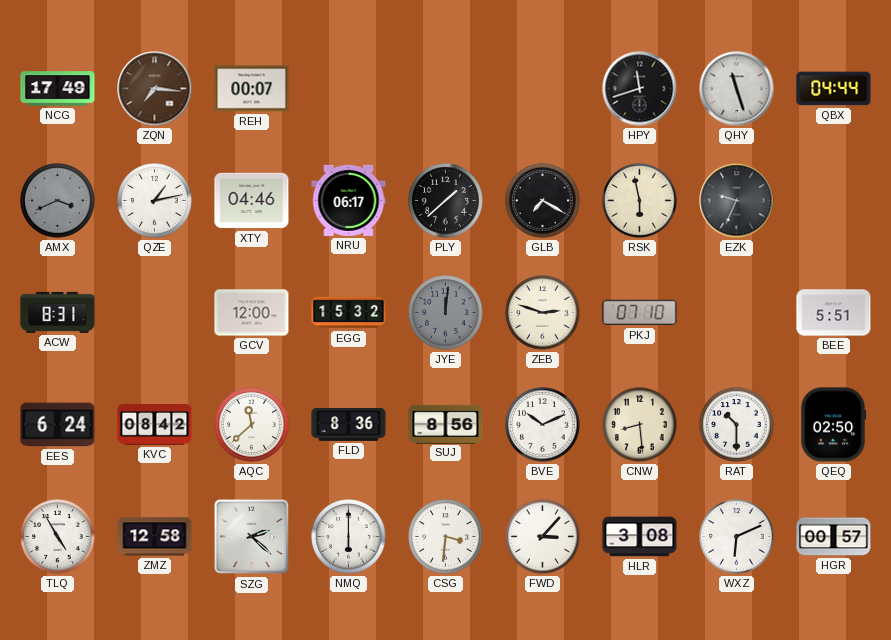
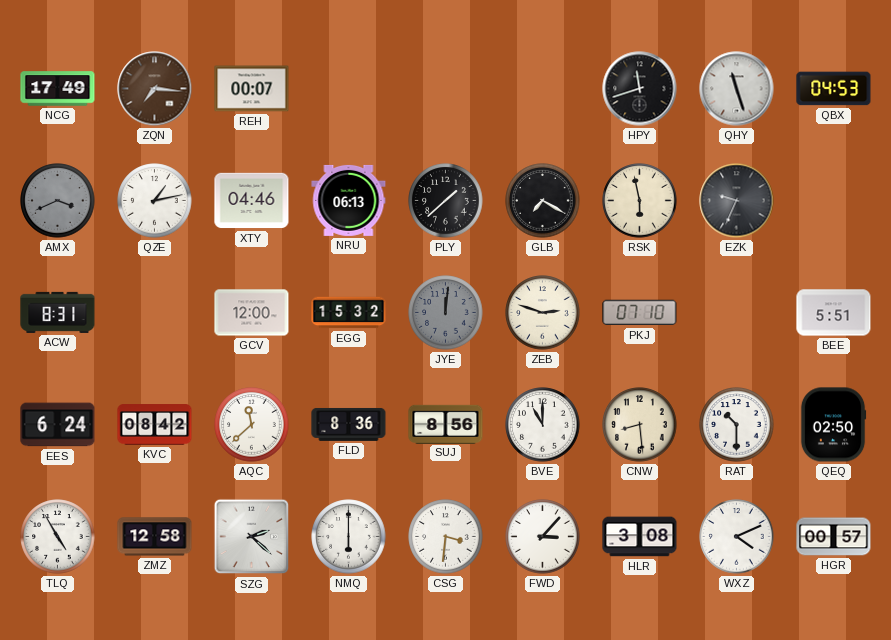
QBX: 04:44 -> 04:53
NRU: 06:17 -> 06:13
BVE: 10:11 -> 11:00
WXZ: 6:11 -> 4:11
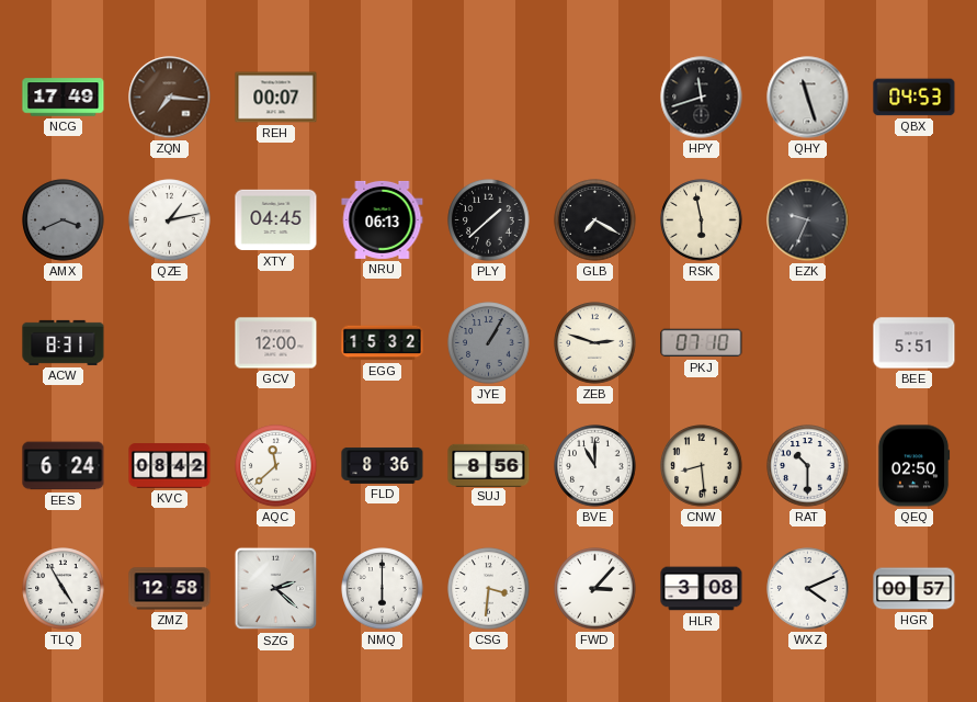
XTY: 04:46 -> 04:45
JYE: 12:01 -> 1:05
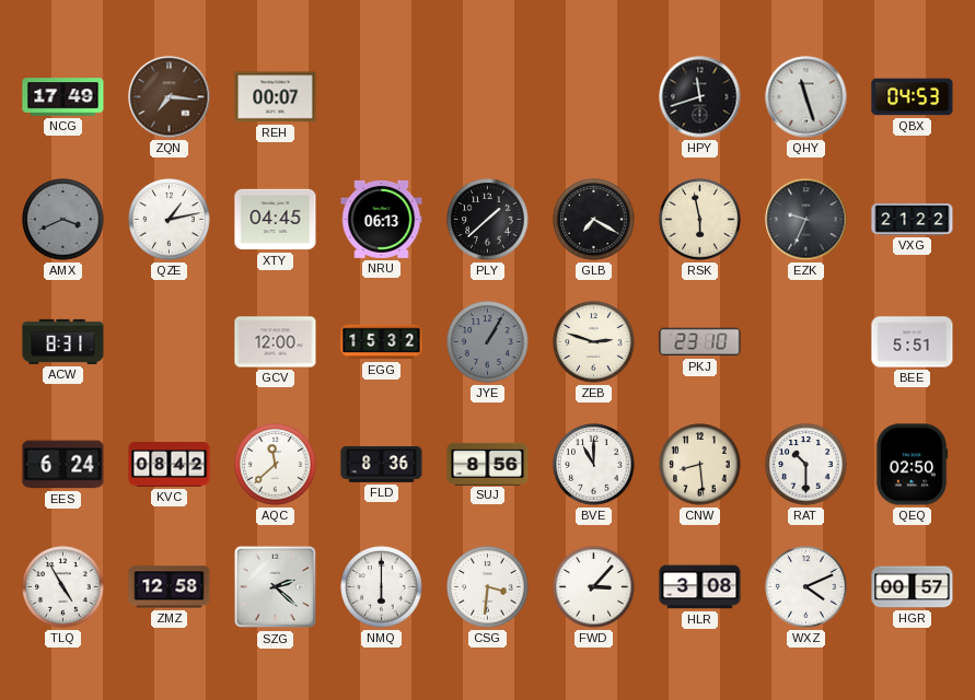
VXG: none -> 21:22
PKJ: 07:10 -> 23:10
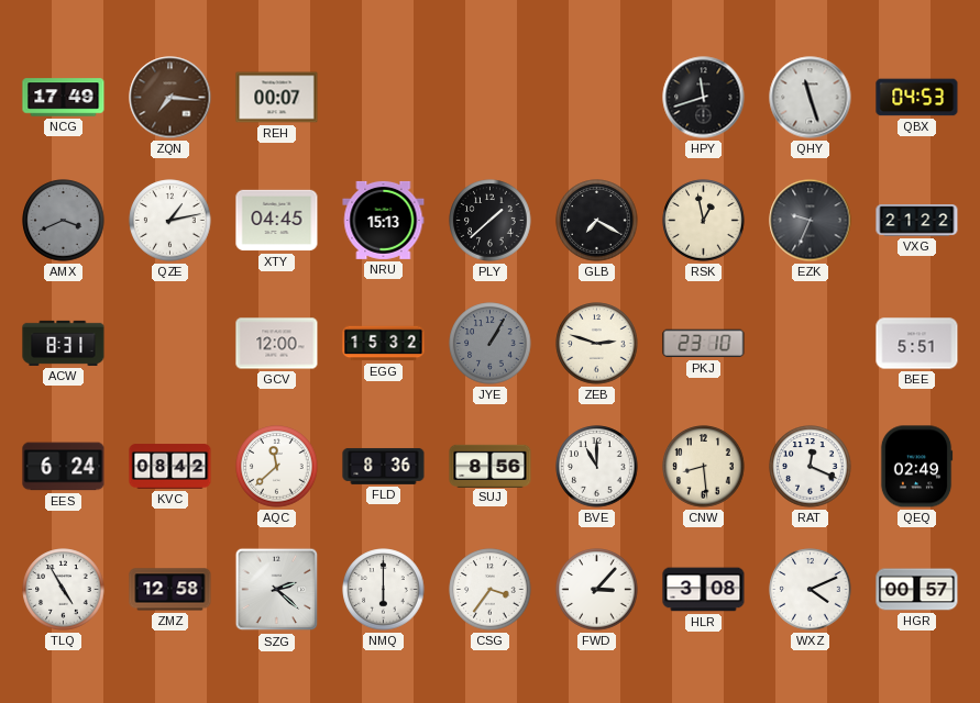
NRU: 06:13 -> 15:13
RSK: 5:58 -> 12:58
RAT: 10:30 -> 12:19
QEQ: 02:50 -> 02:49
CSG: 3:31 -> 3:36
